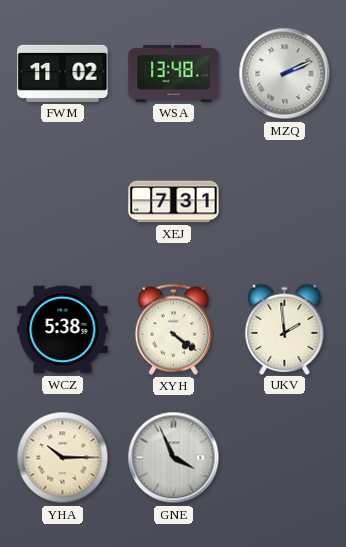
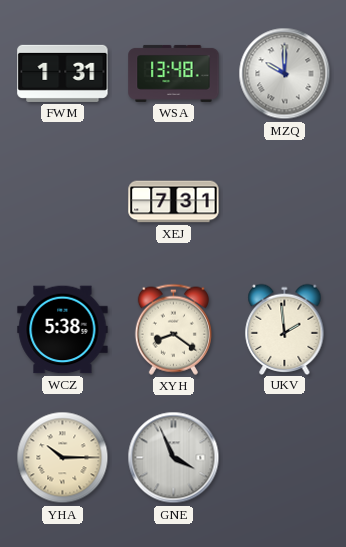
FWM: 11:02 -> 1:31
MZQ: 2:11 -> 10:00
XYH: 4:21 -> 8:21
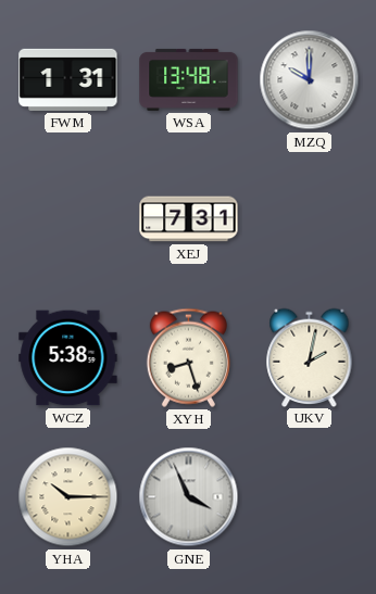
XYH: 8:21 -> 8:27
UKV: 1:59 -> 2:02
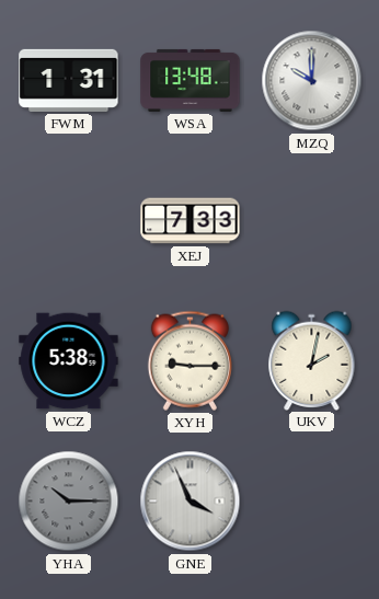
XEJ: 7:31 -> 7:33
XYH: 8:27 -> 9:15
YHA dial: cream -> grey
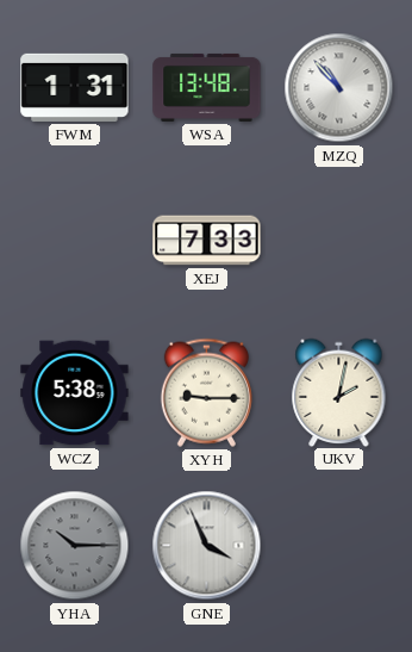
MZQ: 10:00 -> 10:53
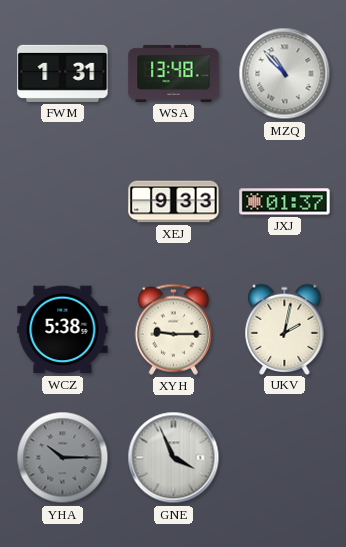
XEJ: 7:33 -> 9:33
JXJ: none -> 01:37
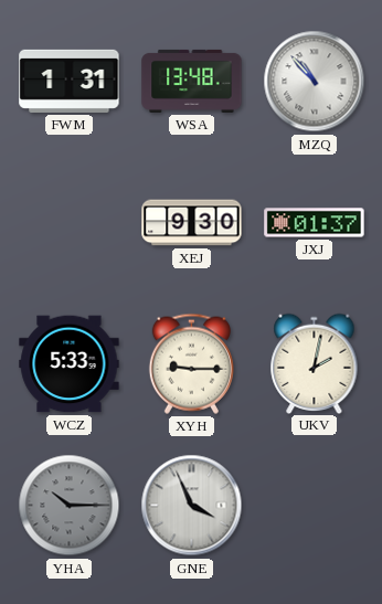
XEJ: 9:33 -> 9:30
WCZ: 5:38 -> 5:33
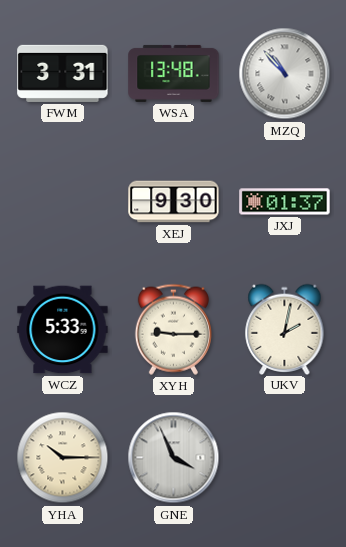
FWM: 1:31 -> 3:31
YHA dial: grey -> cream
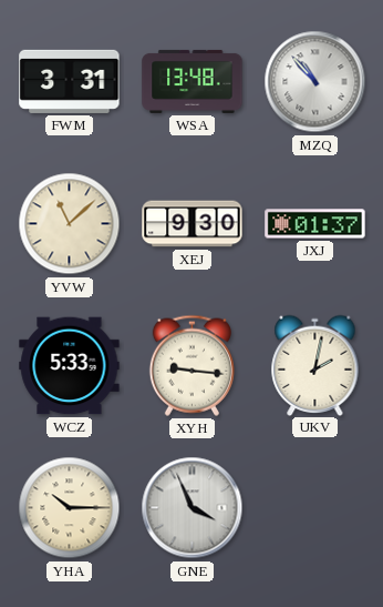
YVW: none -> 11:08
XYH: 9:15 -> 9:16
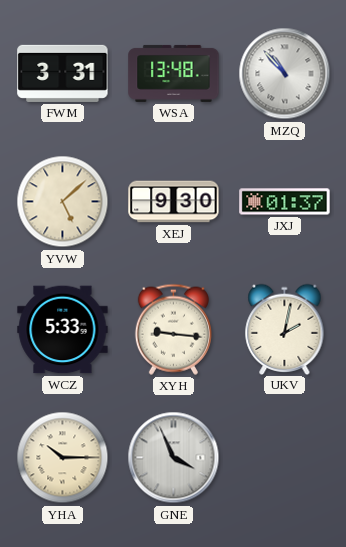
YVW: 11:08 -> 5:08
